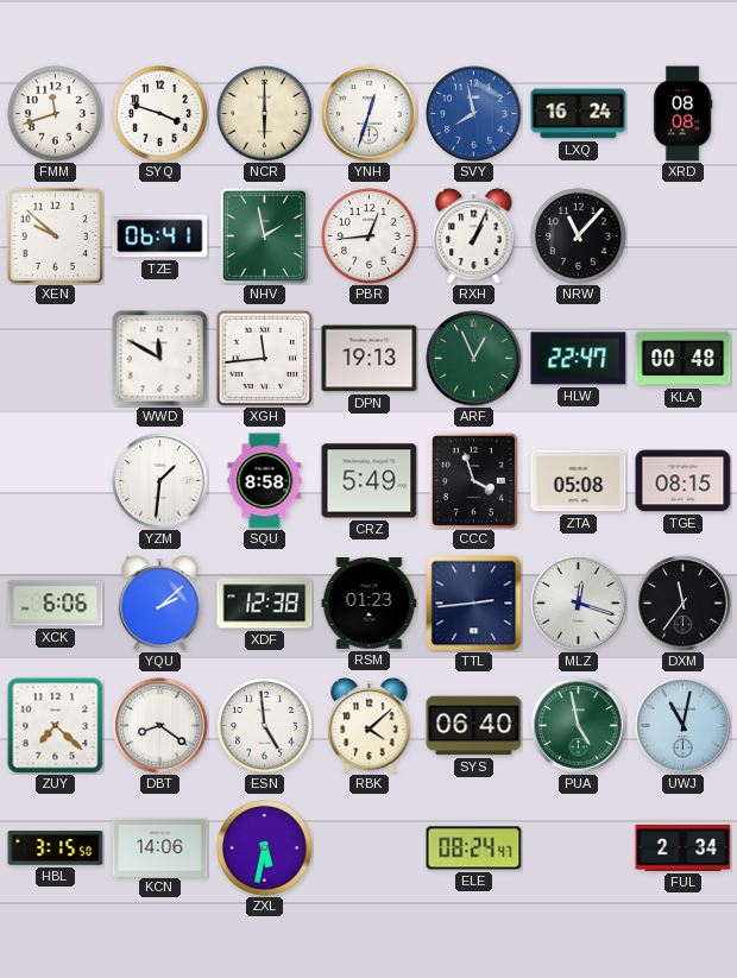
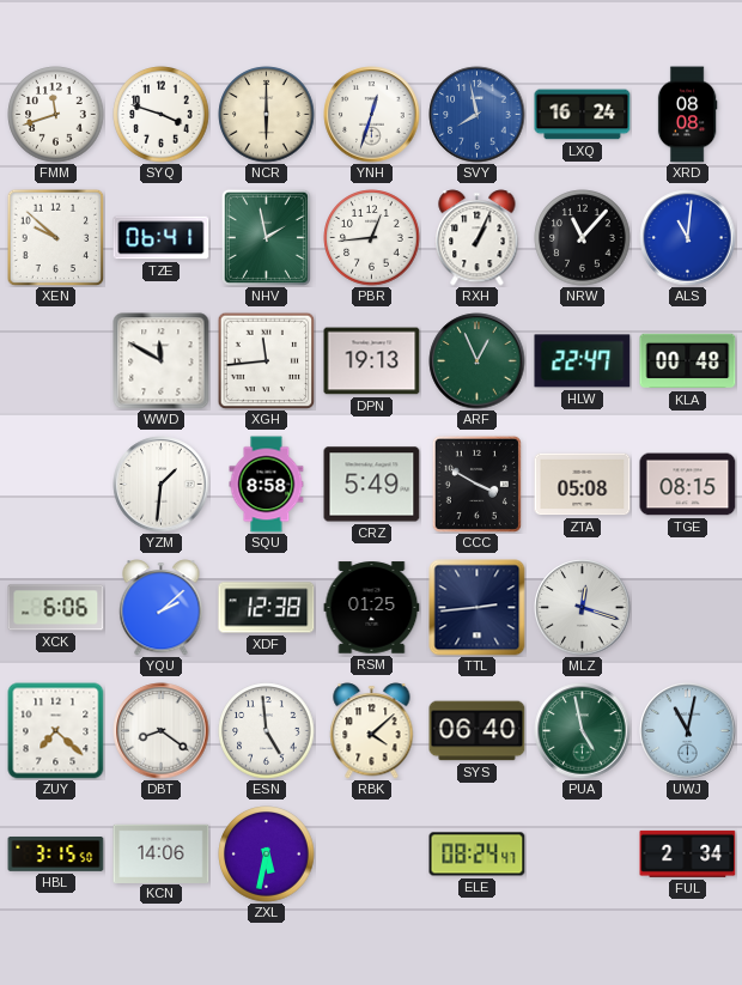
ALS: none -> 11:01
CCC: 3:57 -> 3:50
RSM: 01:23 -> 01:25
DXM: 11:36 -> none
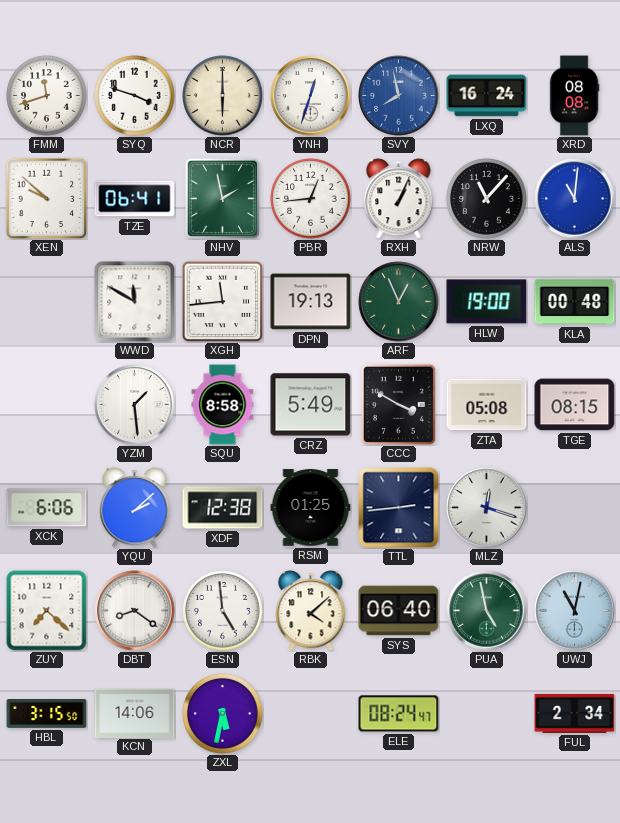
HLW: 22:47 -> 19:00
YZM: 1:31 -> 1:29
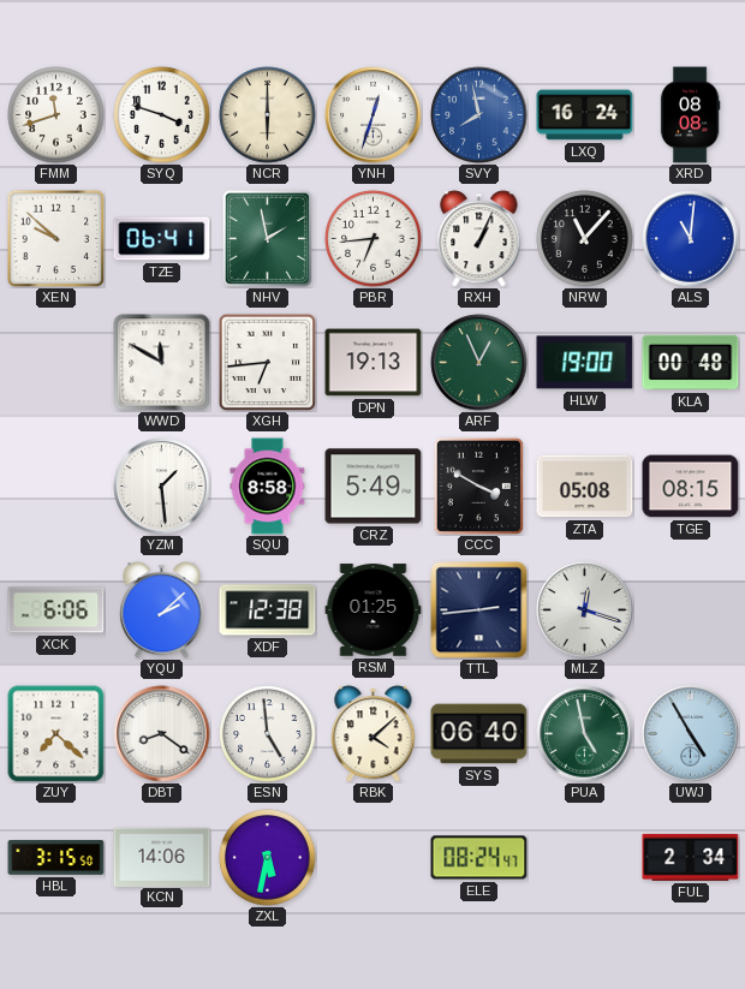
PBR: 12:44 -> 6:44
XGH: 11:44 -> 6:44
UWJ: 11:02 -> 4:55
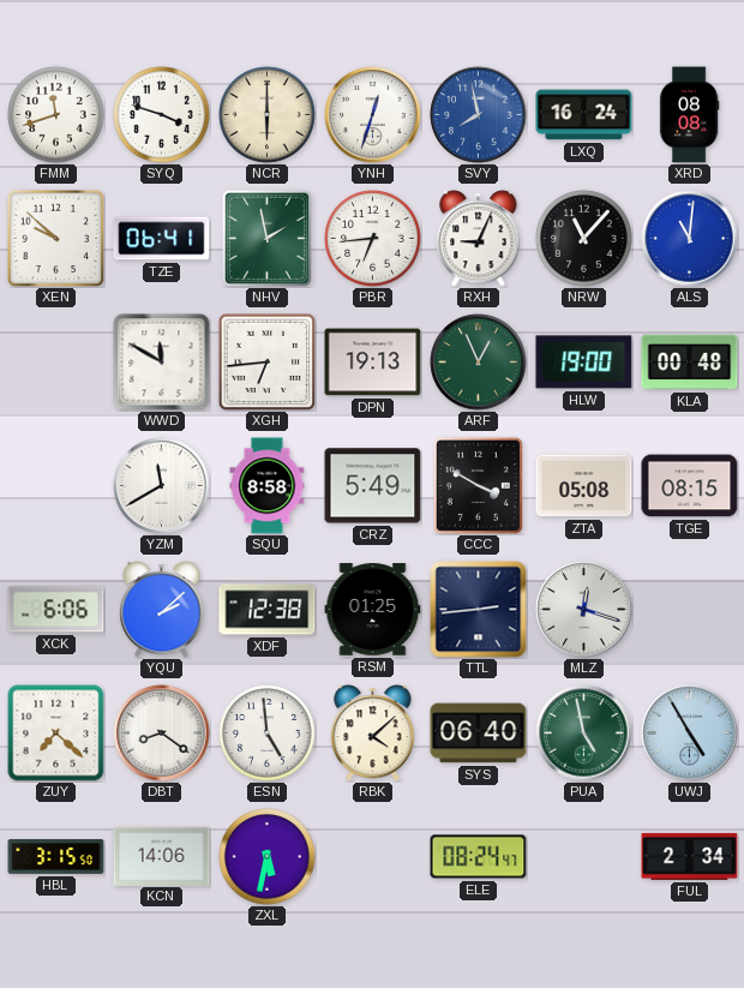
RXH: 1:04 -> 9:04
YZM: 1:29 -> 11:40
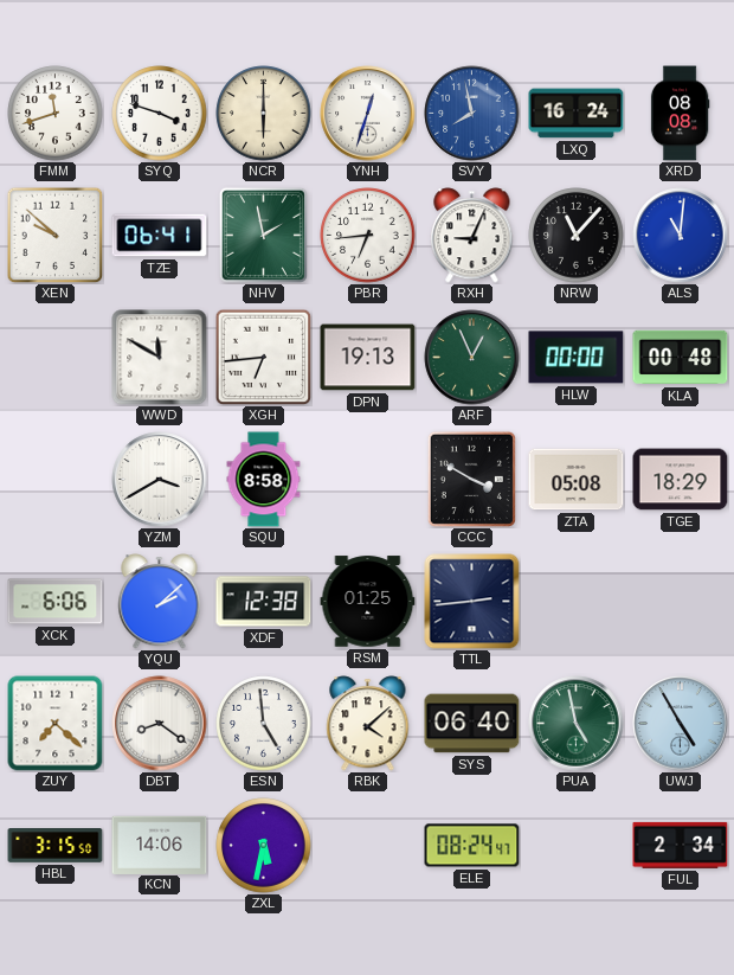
HLW: 19:00 -> 00:00
YZM: 11:40 -> 3:40
CRZ: 5:49 -> none
TGE: 08:15 -> 18:29
MLZ: 12:18 -> none
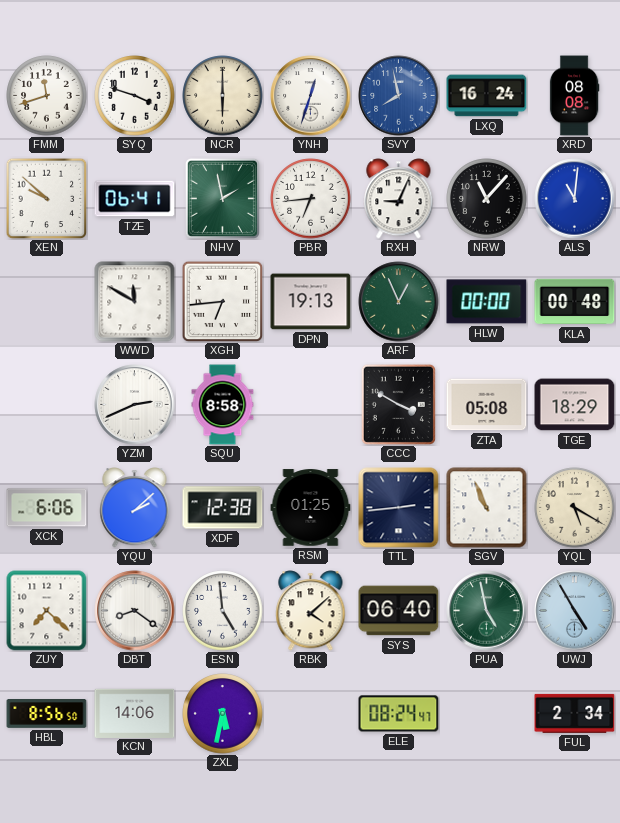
YZM: 3:40 -> 2:41
SGV: none -> 10:56
YQL: none -> 5:20
HBL: 3:15 -> 8:56
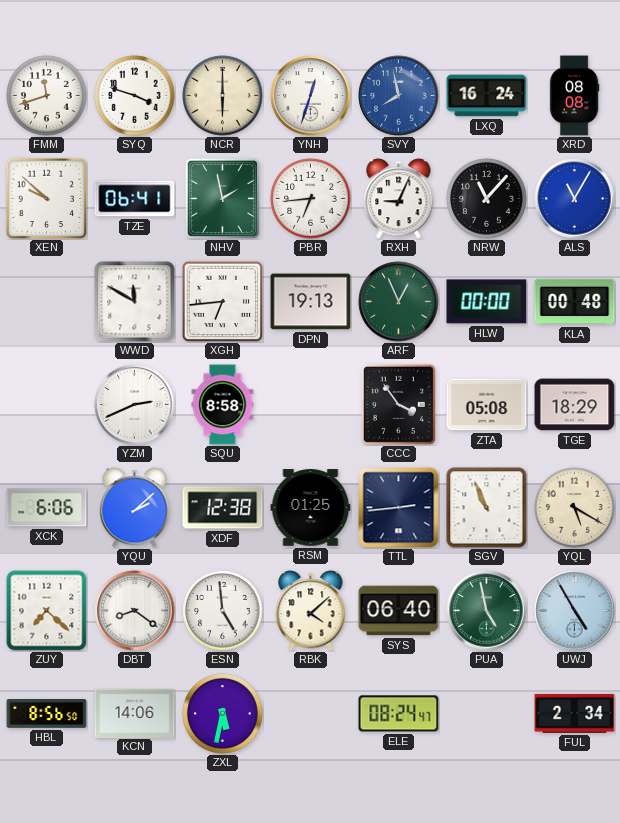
ALS: 11:01 -> 11:05
CCC: 3:50 -> 3:54
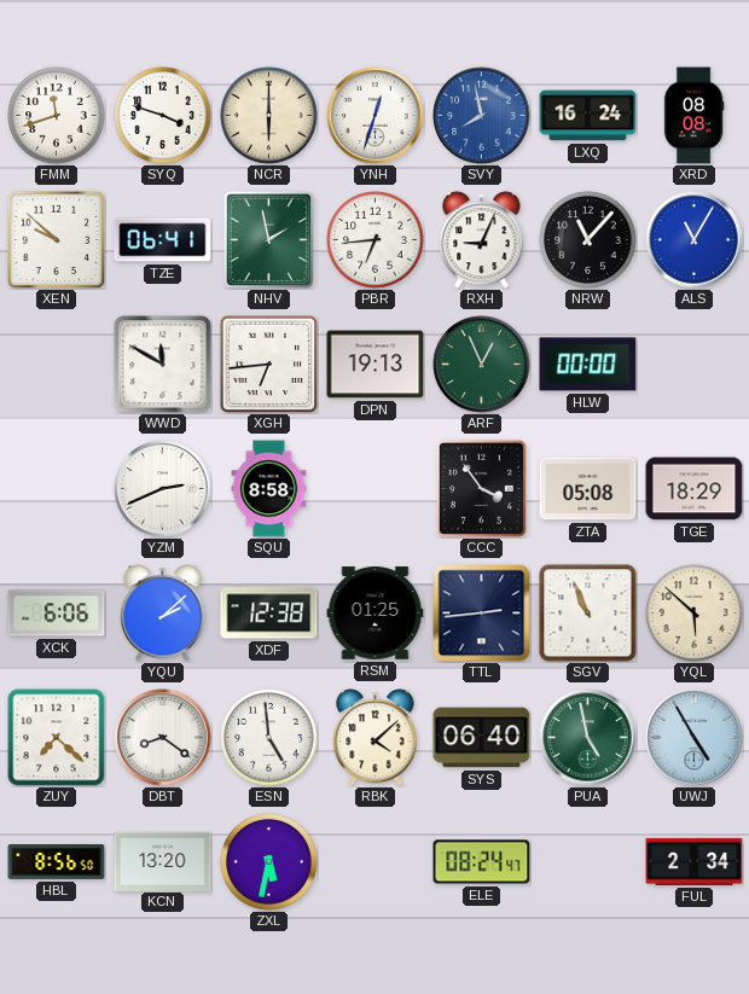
KLA: 00:48 -> none
YQL: 5:20 -> 5:52
KCN: 14:06 -> 13:20
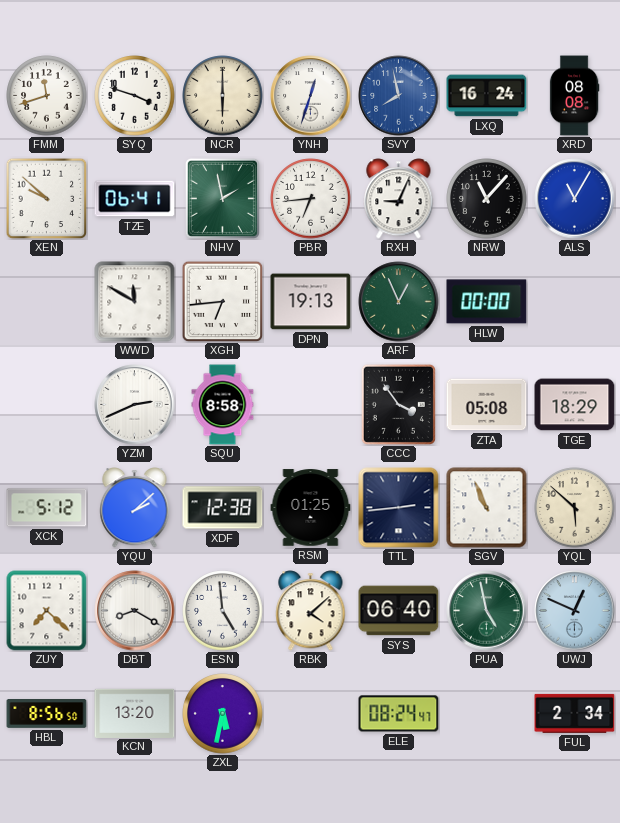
XCK: 6:06 -> 5:12
DBT: 8:21 -> 8:20
UWJ: 4:55 -> 12:49
